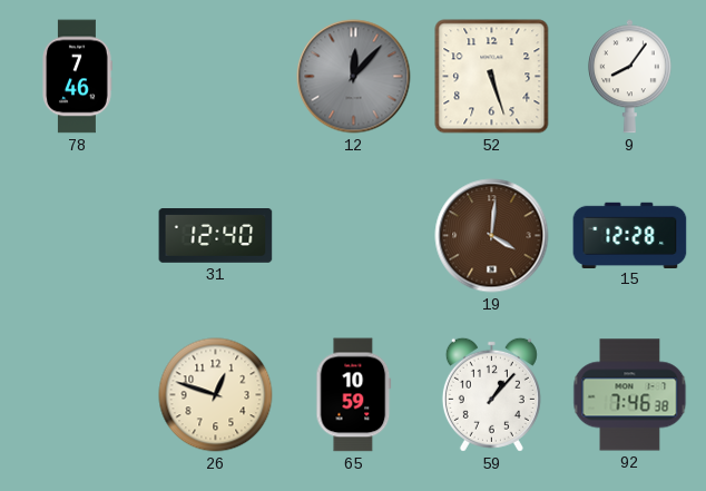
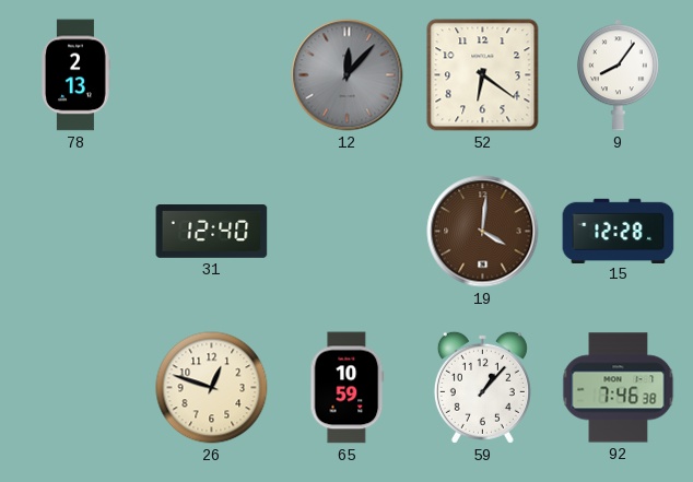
78: 7:46 -> 2:13
52: 5:27 -> 6:21
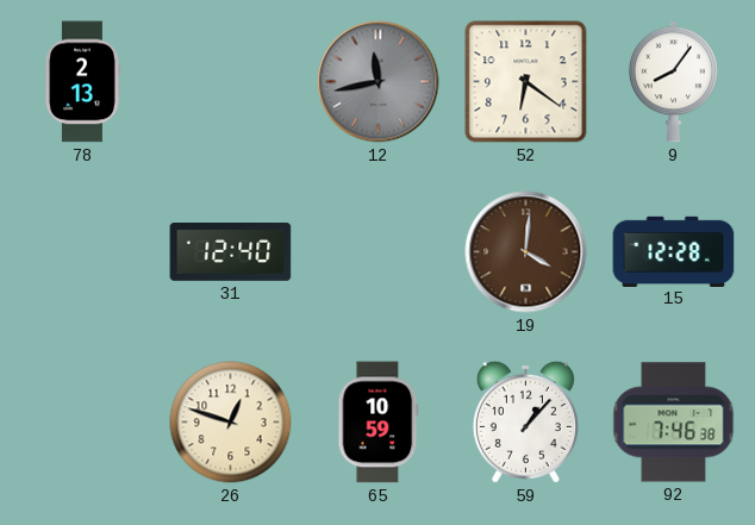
12: 12:07 -> 11:43
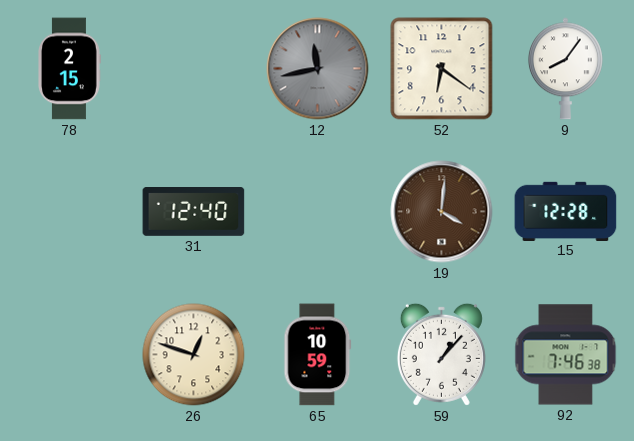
78: 2:13 -> 2:15
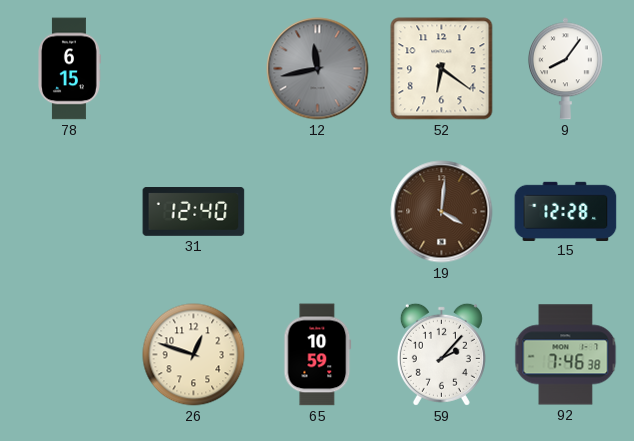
78: 2:15 -> 6:15
59: 1:07 -> 2:07
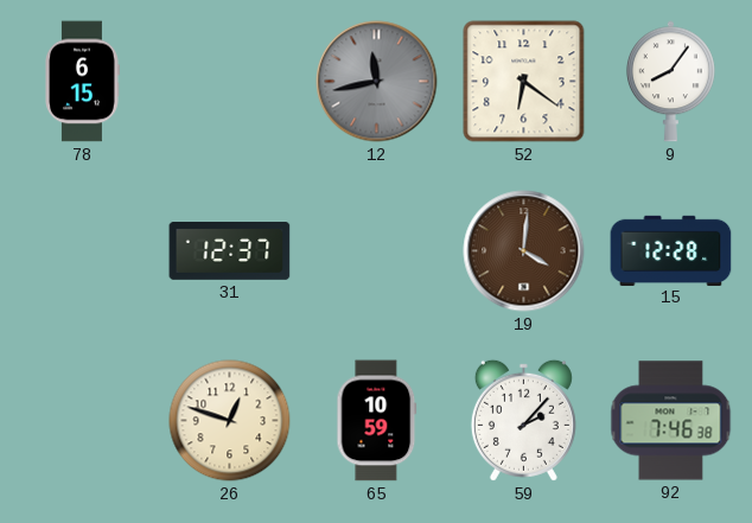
31: 12:40 -> 12:37
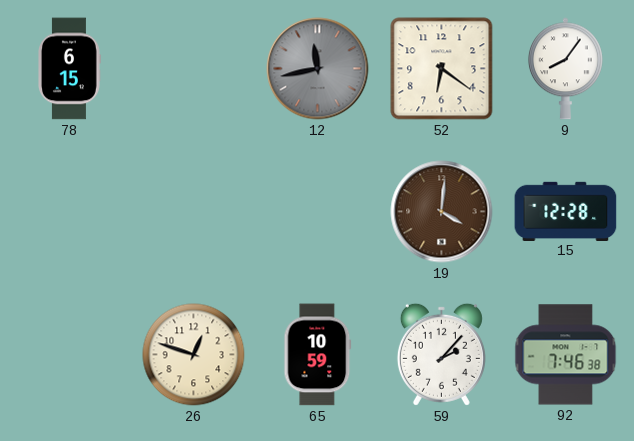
31: 12:37 -> none
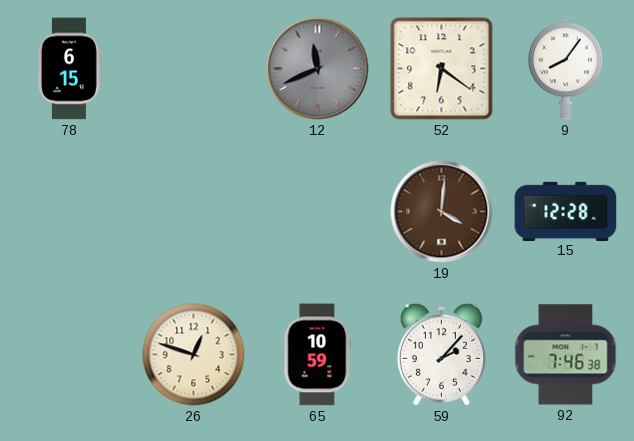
12: 11:43 -> 11:41
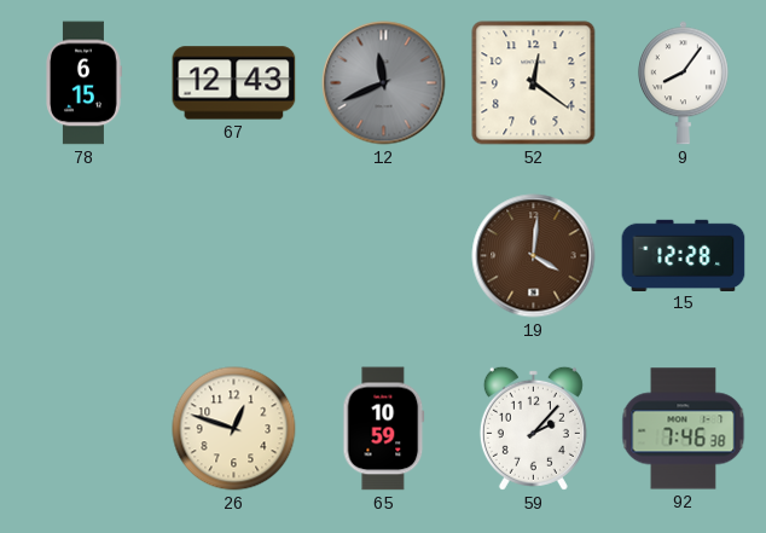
67: none -> 12:43
52: 6:21 -> 12:21
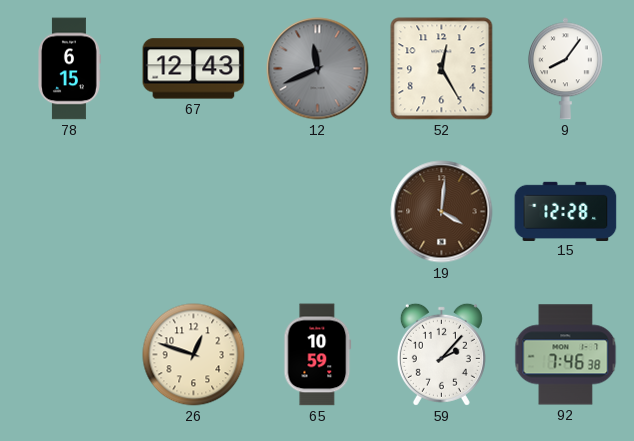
52: 12:21 -> 12:25
